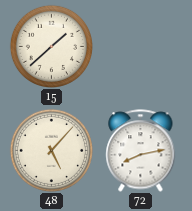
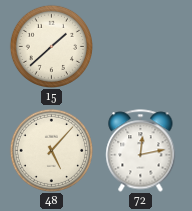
72: 8:13 -> 12:13
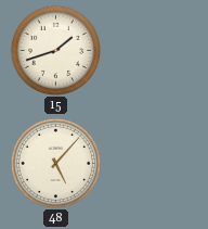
15: 1:38 -> 1:42
72: 12:13 -> none
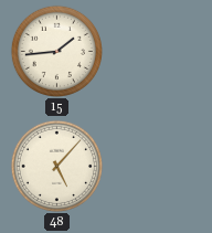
15: 1:42 -> 1:44
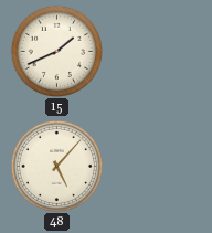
15: 1:44 -> 1:41
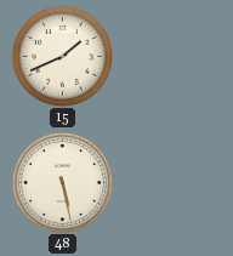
48: 5:07 -> 5:28
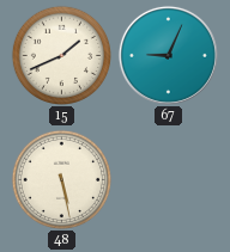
67: none -> 9:04
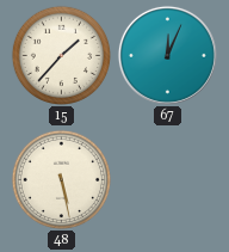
15: 1:41 -> 1:37
67: 9:04 -> 12:04
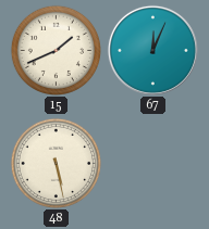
15: 1:37 -> 1:41
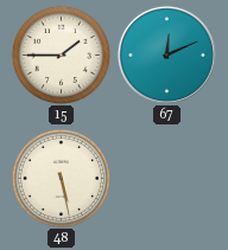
15: 1:41 -> 1:45
67: 12:04 -> 12:11
